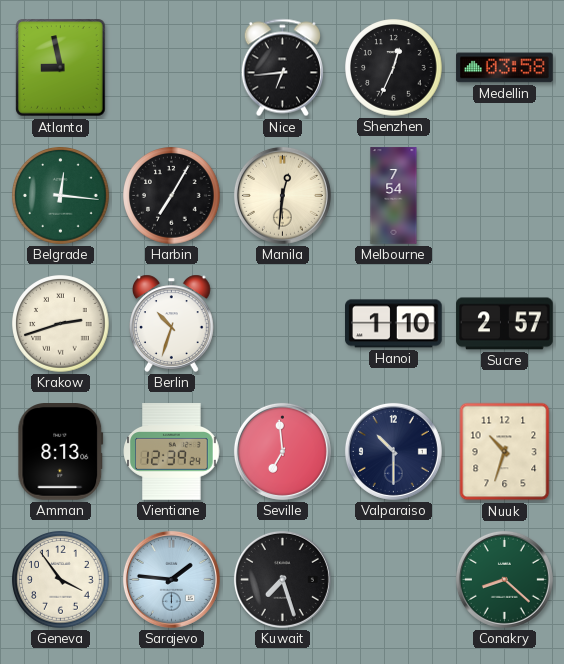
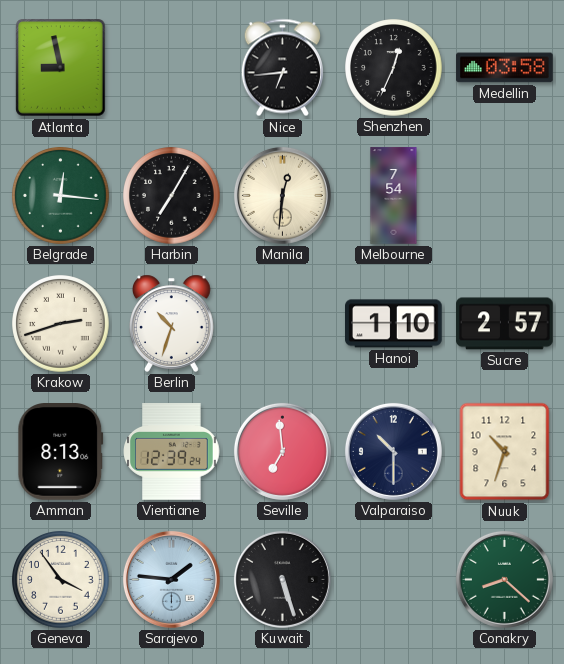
Kuwait: 7:27 -> 5:27
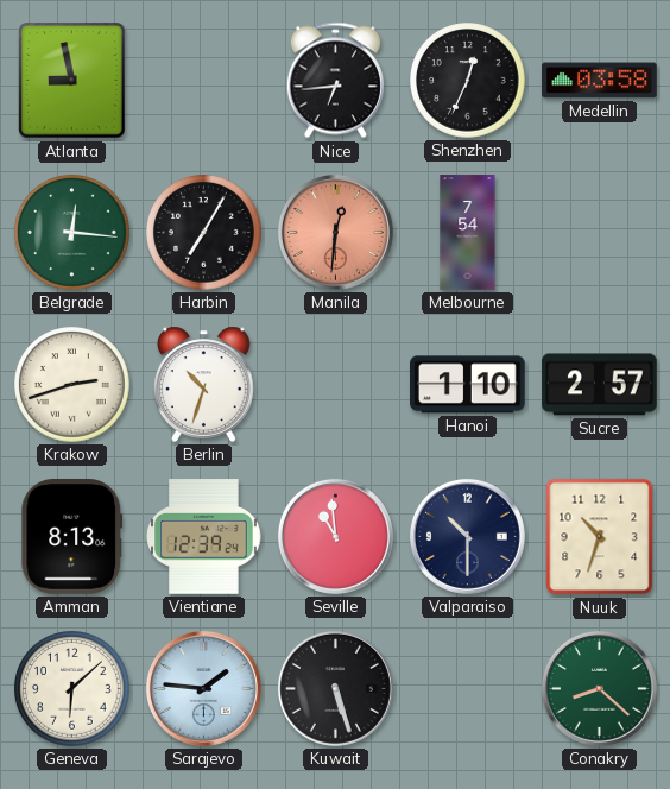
Manila dial: cream -> salmon
Seville: 6:59 -> 10:59
Geneva: 3:54 -> 6:08
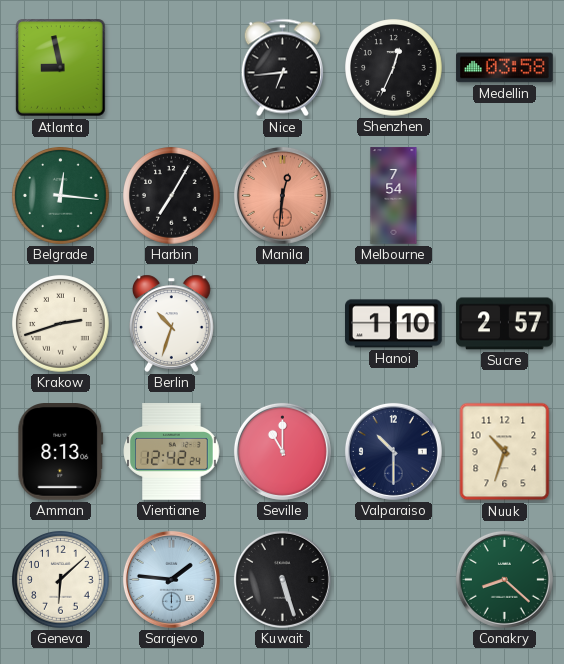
Vientiane: 12:39 -> 12:42
Seville: 10:59 -> 11:00
